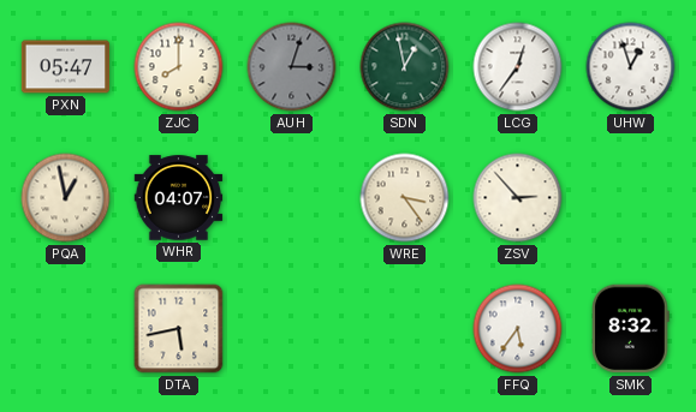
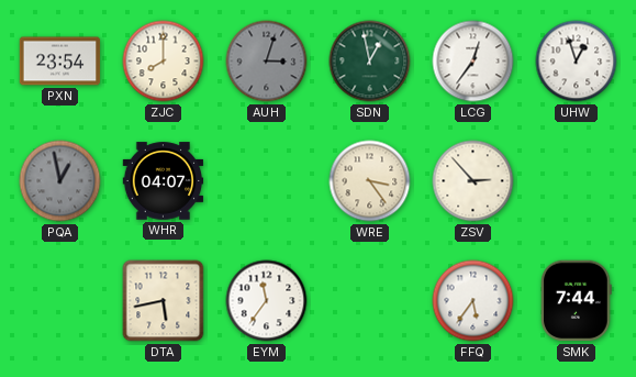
PXN: 05:47 -> 23:54
PQA dial: cream -> grey
EYM: none -> 11:36
SMK: 8:32 -> 7:44
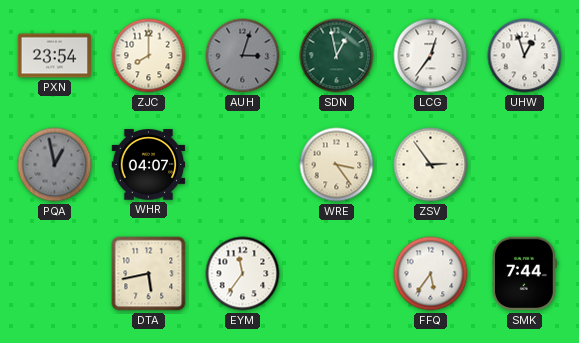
ZSV: 2:53 -> 2:54
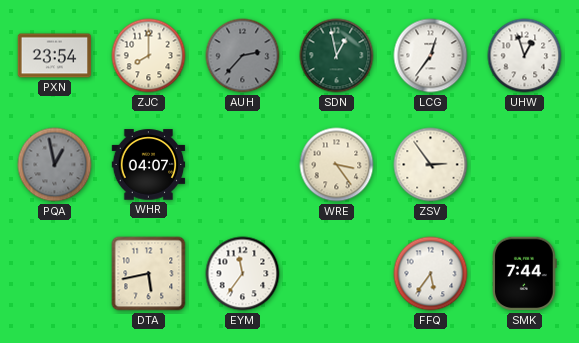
AUH: 3:03 -> 2:37
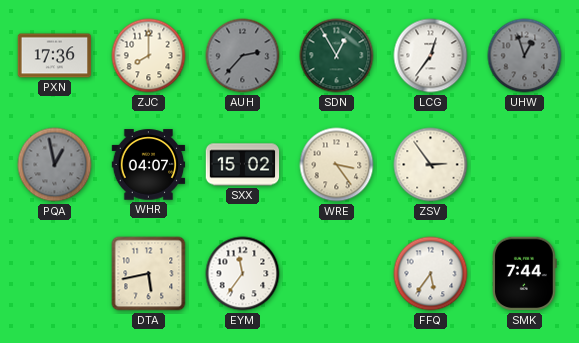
PXN: 23:54 -> 17:36
SDN: 12:58 -> 12:55
UHW dial: white -> grey
SXX: none -> 15:02
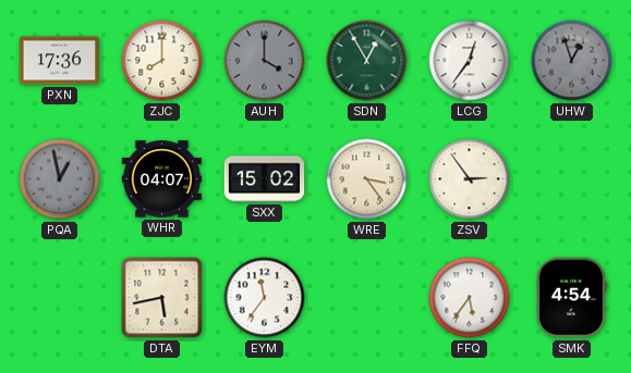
AUH: 2:37 -> 4:00
SMK: 7:44 -> 4:54
